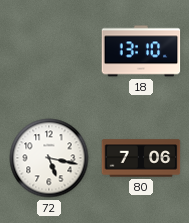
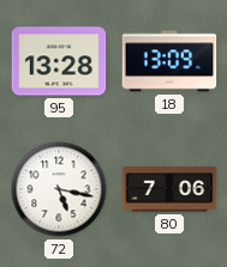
95: none -> 13:28
18: 13:10 -> 13:09
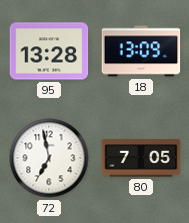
72: 5:17 -> 6:58
80: 7:06 -> 7:05
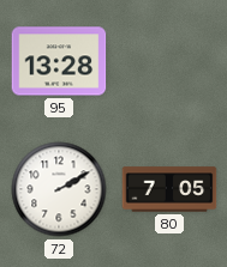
18: 13:09 -> none
72: 6:58 -> 2:10
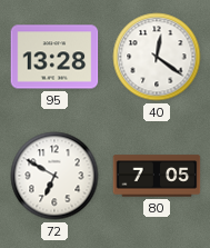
40: none -> 12:21
72: 2:10 -> 6:50
